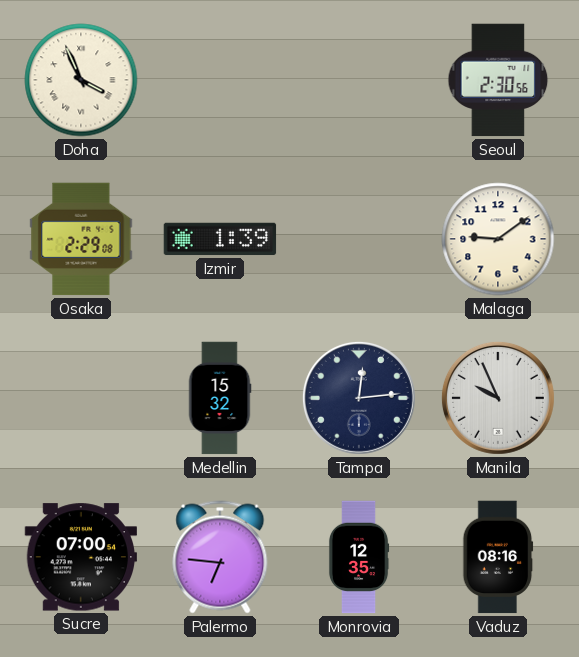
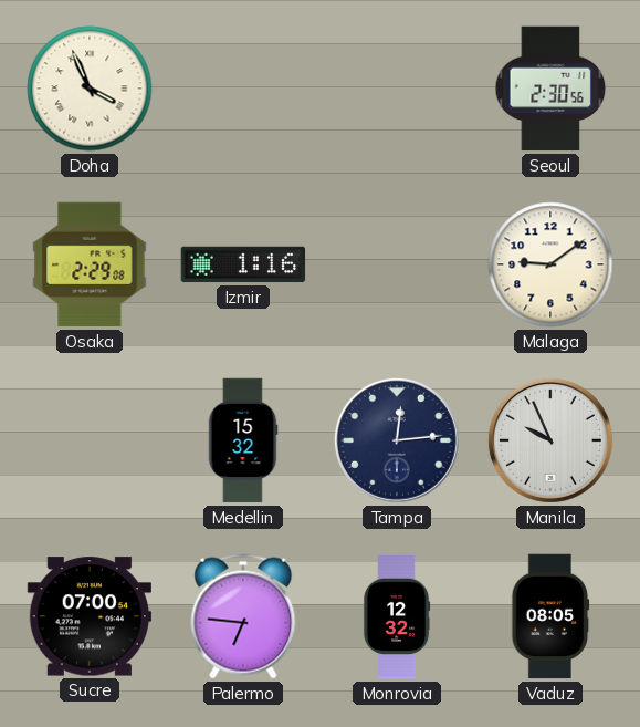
Izmir: 1:39 -> 1:16
Monrovia: 12:35 -> 12:32
Vaduz: 08:16 -> 08:05
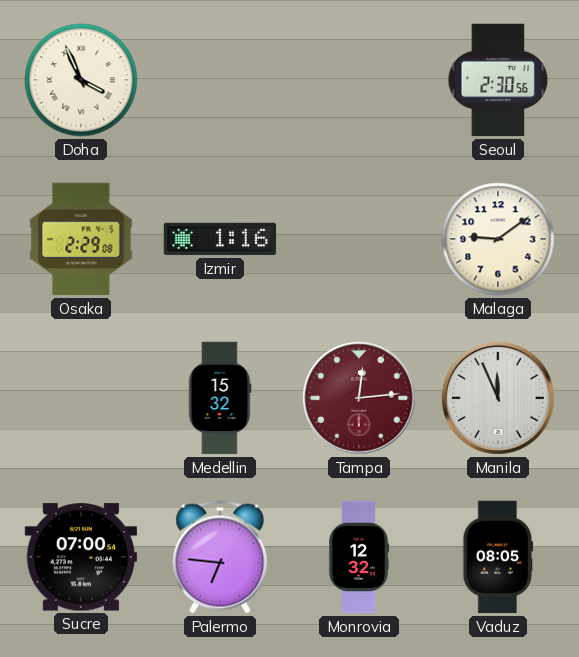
Tampa dial: navy -> burgundy
Manila: 9:56 -> 11:56
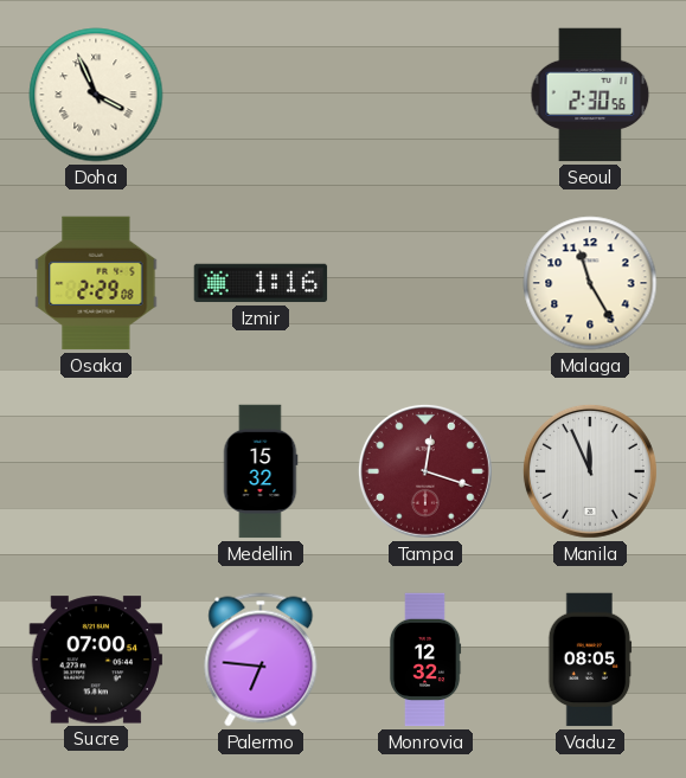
Malaga: 9:09 -> 11:25
Tampa: 12:14 -> 12:18
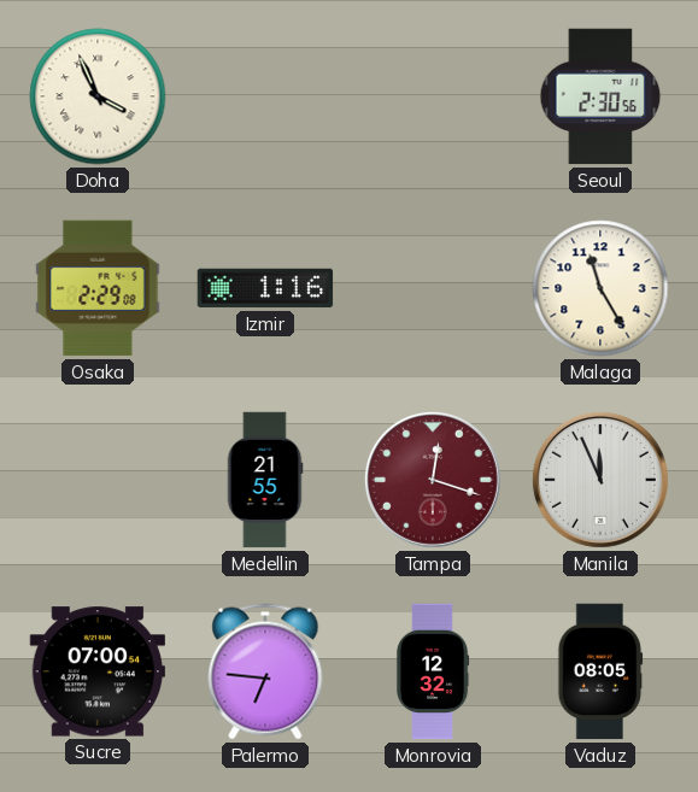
Medellin: 15:32 -> 21:55
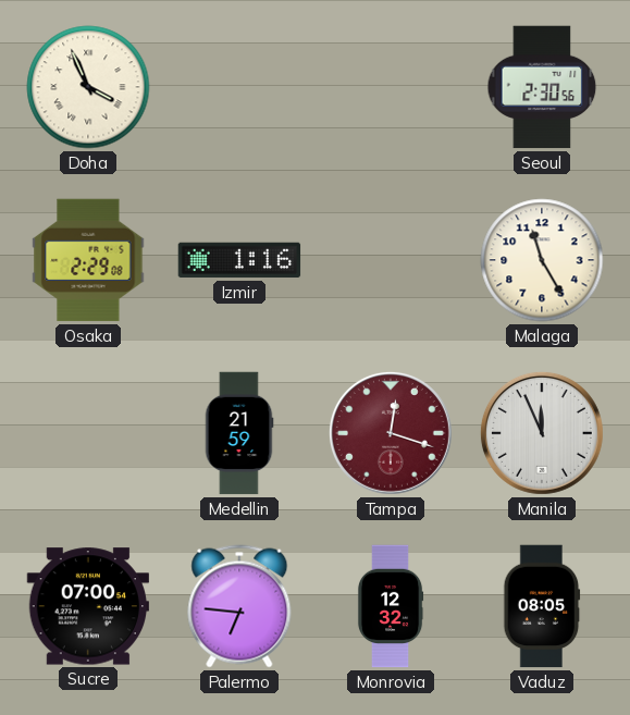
Medellin: 21:55 -> 21:59
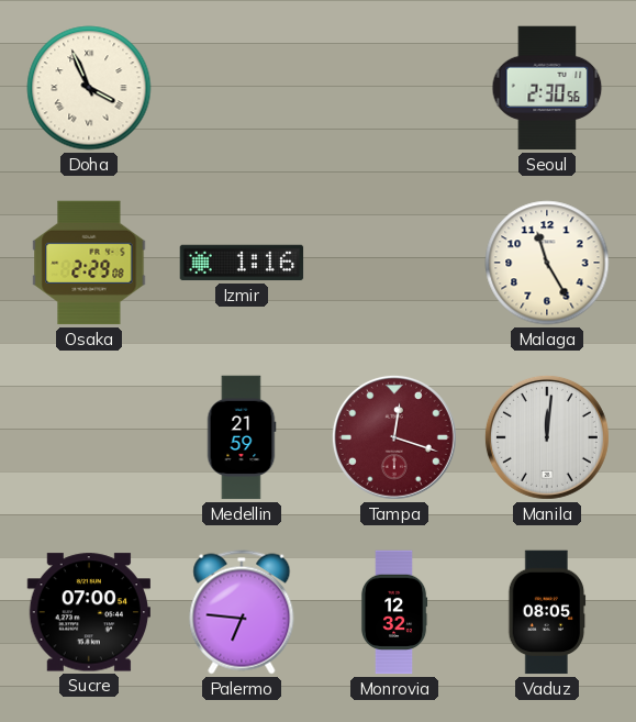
Manila: 11:56 -> 12:01
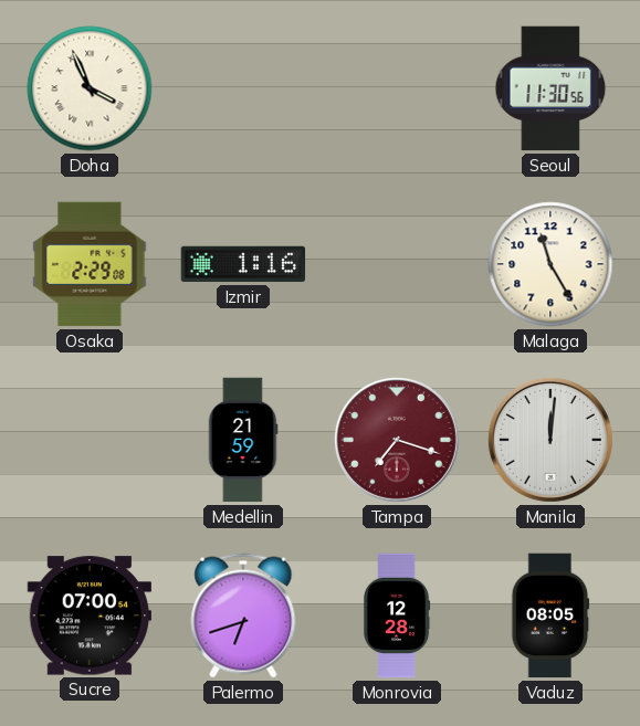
Seoul: 2:30 -> 11:30
Tampa: 12:18 -> 7:18
Palermo: 6:46 -> 6:42
Monrovia: 12:32 -> 12:28
